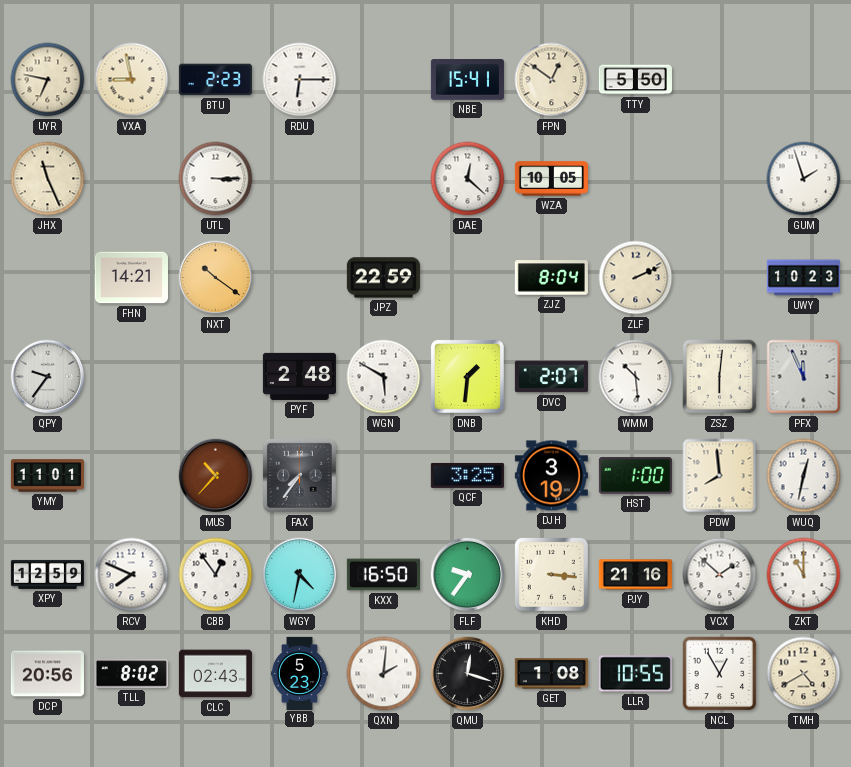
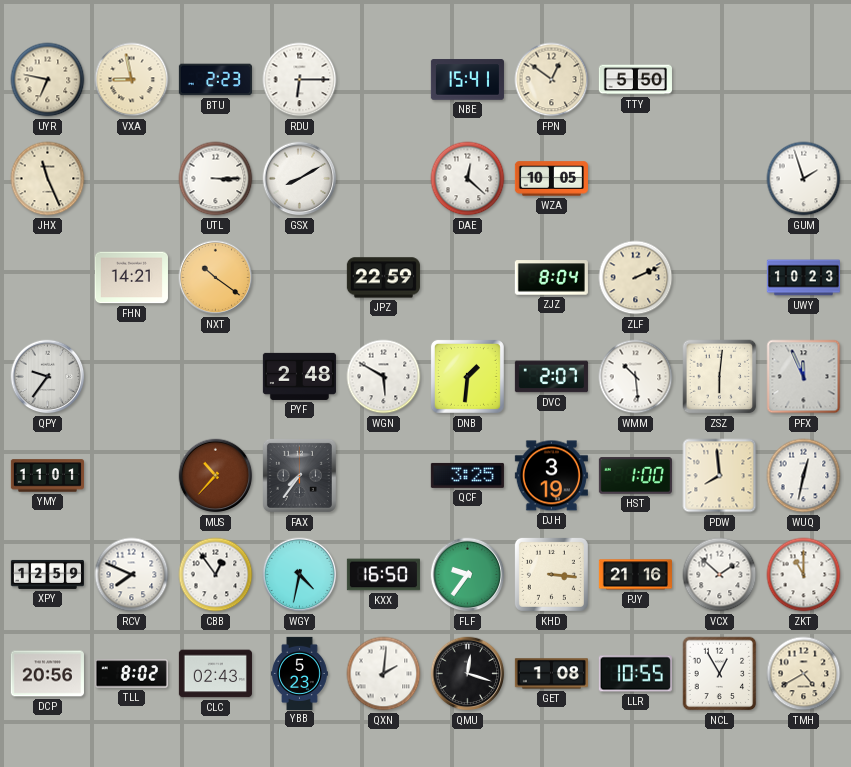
GSX: none -> 8:10
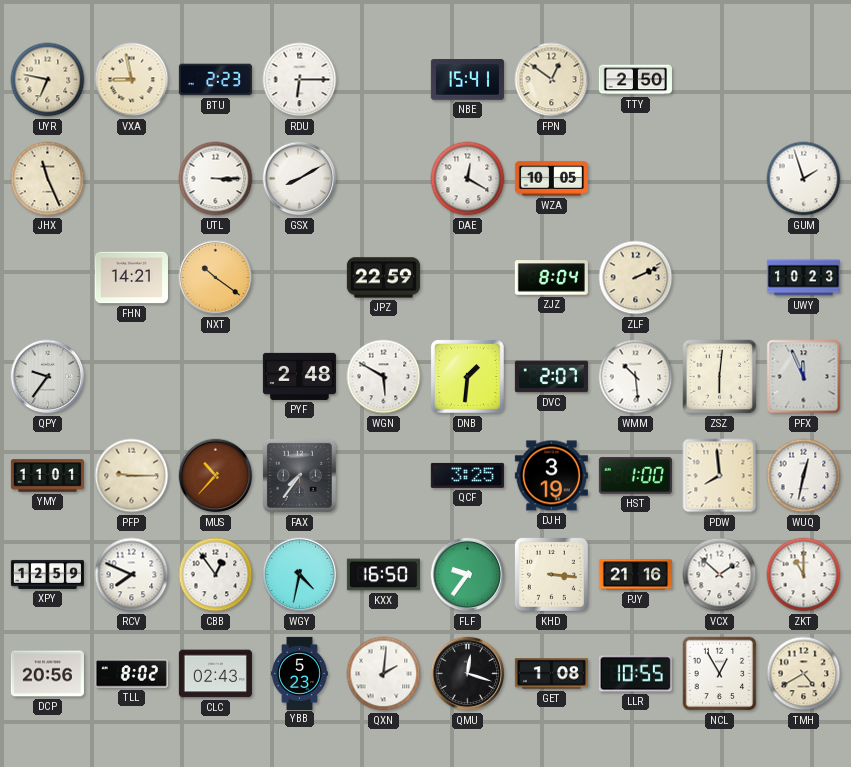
TTY: 5:50 -> 2:50
DAE: 12:22 -> 12:20
PFP: none -> 9:15
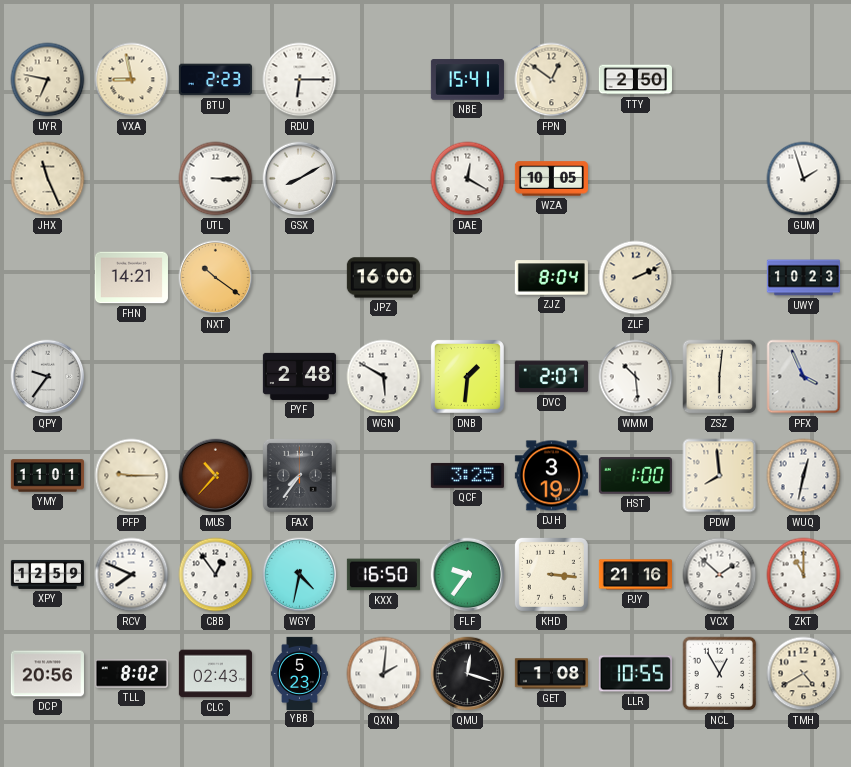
JPZ: 22:59 -> 16:00
PFX: 11:56 -> 3:56
